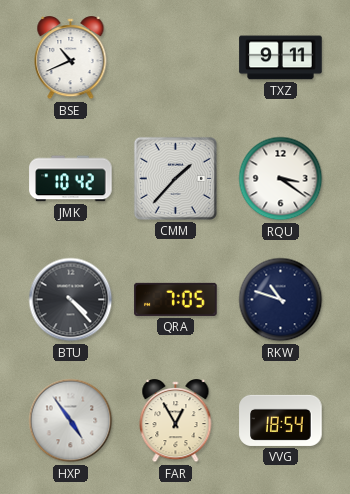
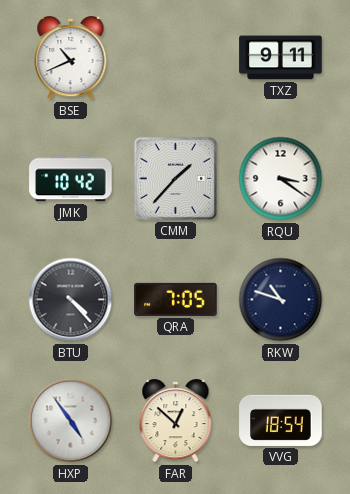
FAR: 12:55 -> 12:52
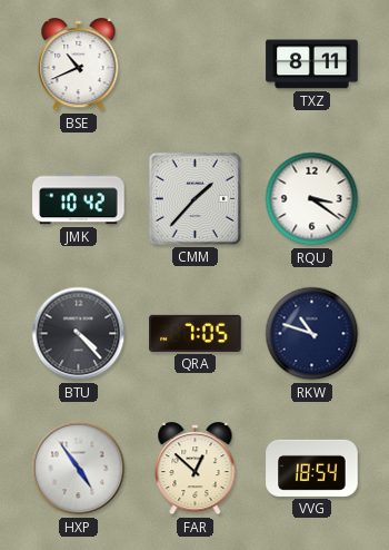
TXZ: 9:11 -> 8:11
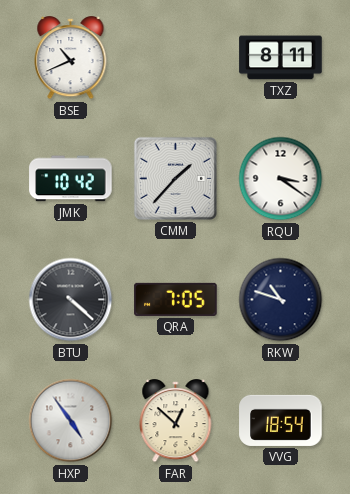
BTU: 4:23 -> 4:22
